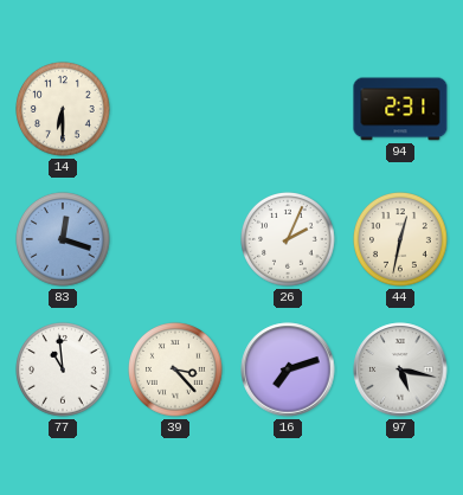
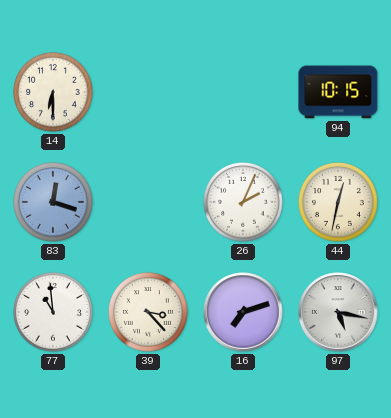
94: 2:31 -> 10:15
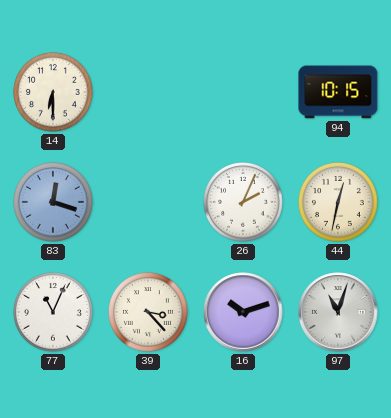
77: 10:59 -> 11:04
16: 7:12 -> 10:12
97: 5:17 -> 11:03
